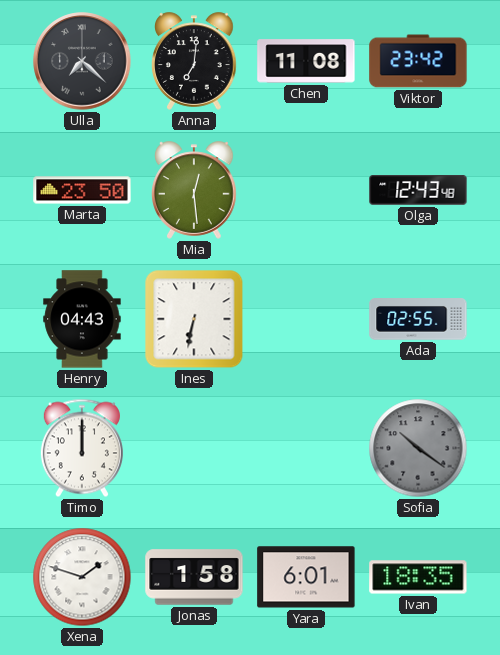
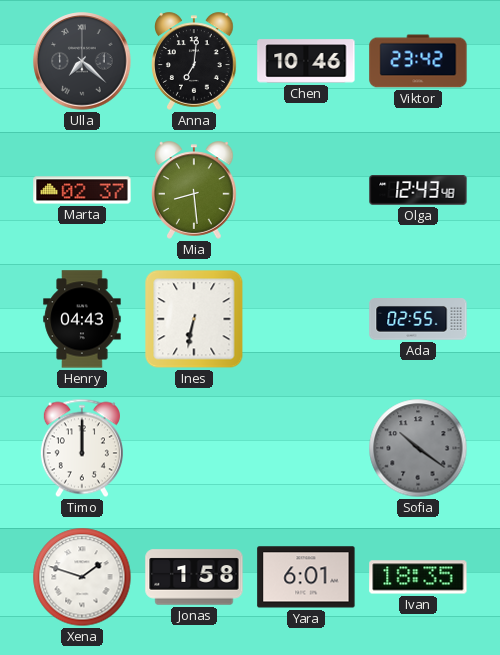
Chen: 11:08 -> 10:46
Marta: 23:50 -> 02:37
Mia: 12:29 -> 8:29
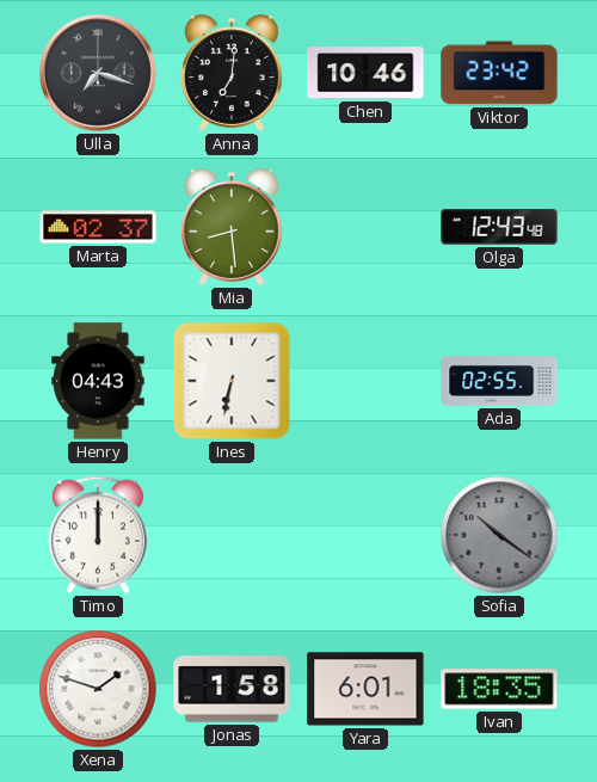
Ulla: 7:22 -> 7:18
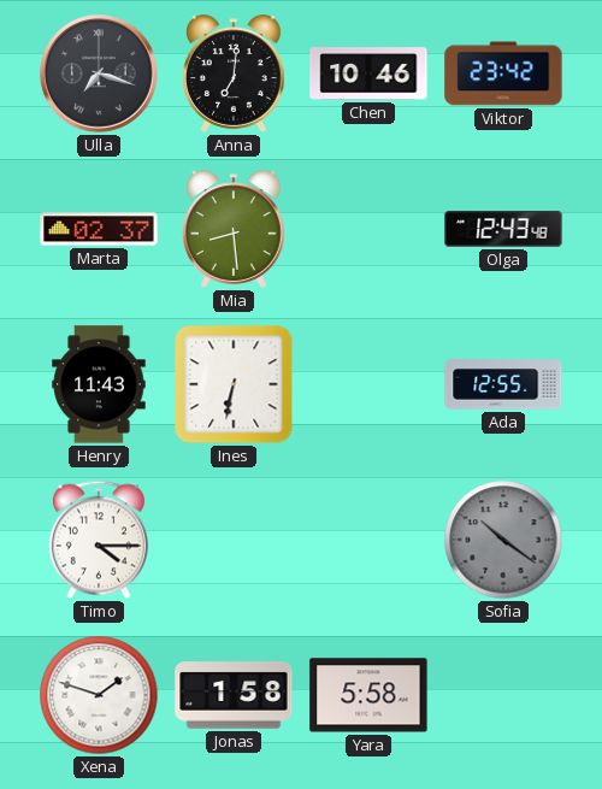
Henry: 04:43 -> 11:43
Ada: 02:55 -> 12:55
Timo: 12:00 -> 4:15
Yara: 6:01 -> 5:58
Ivan: 18:35 -> none
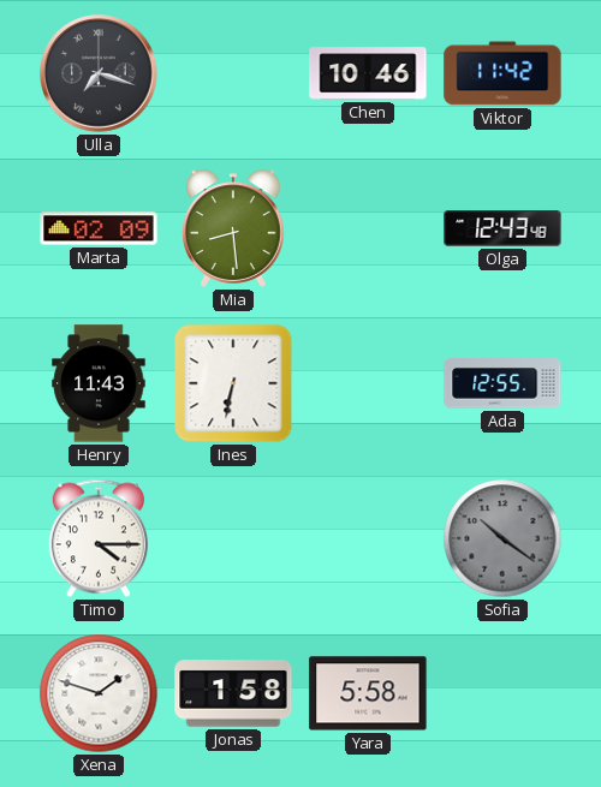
Anna: 7:01 -> none
Viktor: 23:42 -> 11:42
Marta: 02:37 -> 02:09
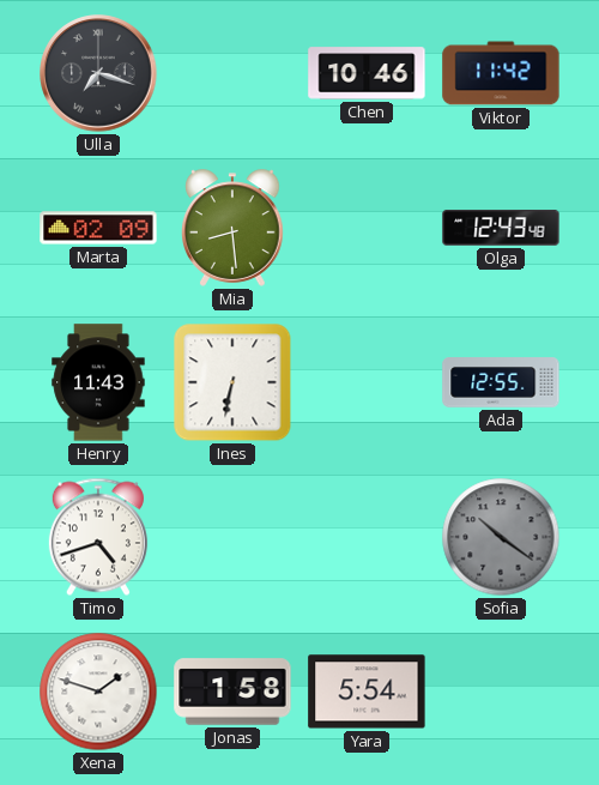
Timo: 4:15 -> 4:42
Yara: 5:58 -> 5:54
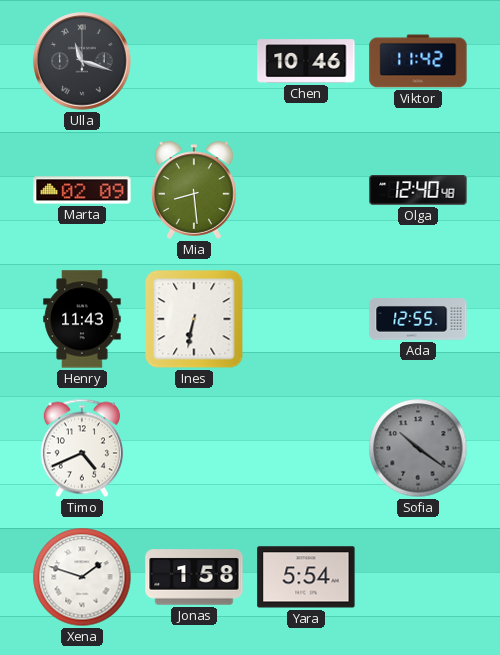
Ulla: 7:18 -> 11:18
Olga: 12:43 -> 12:40
Timo: 4:42 -> 4:41
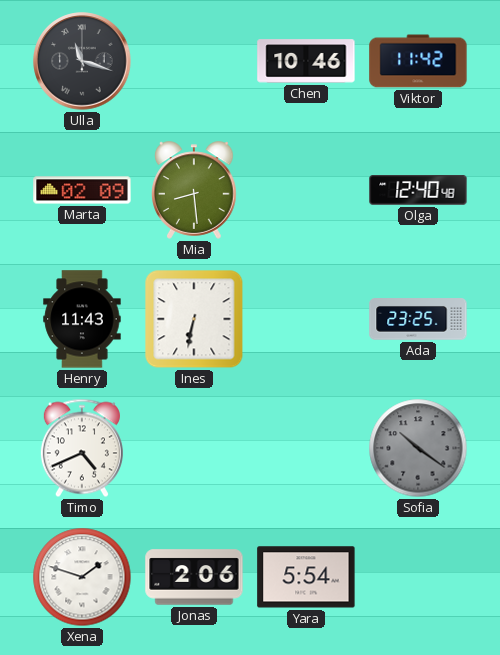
Ada: 12:55 -> 23:25
Jonas: 1:58 -> 2:06
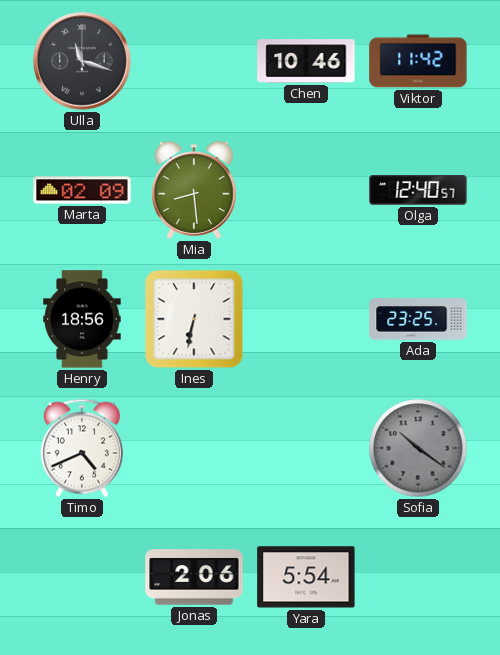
Olga: 12:40:48 -> 12:40:57
Henry: 11:43 -> 18:56
Xena: 1:48 -> none
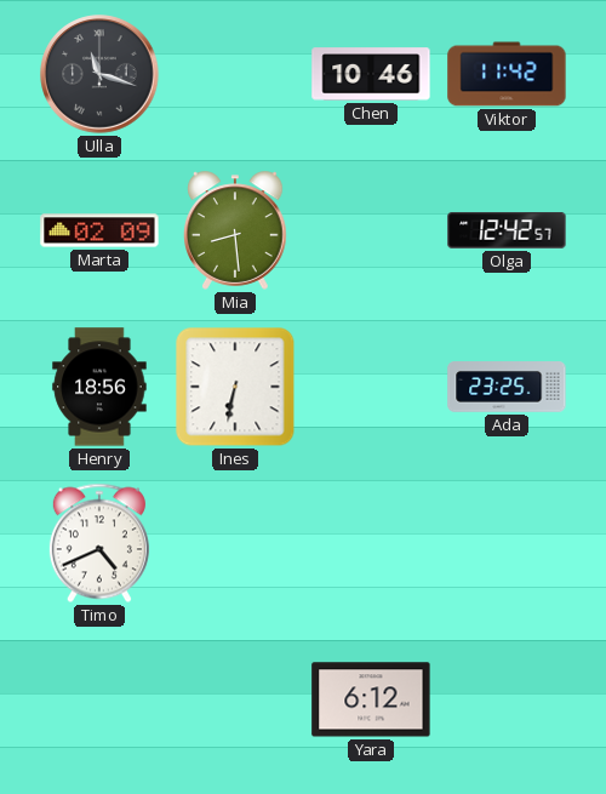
Olga: 12:40 -> 12:42
Sofia: 10:21 -> none
Jonas: 2:06 -> none
Yara: 5:54 -> 6:12
